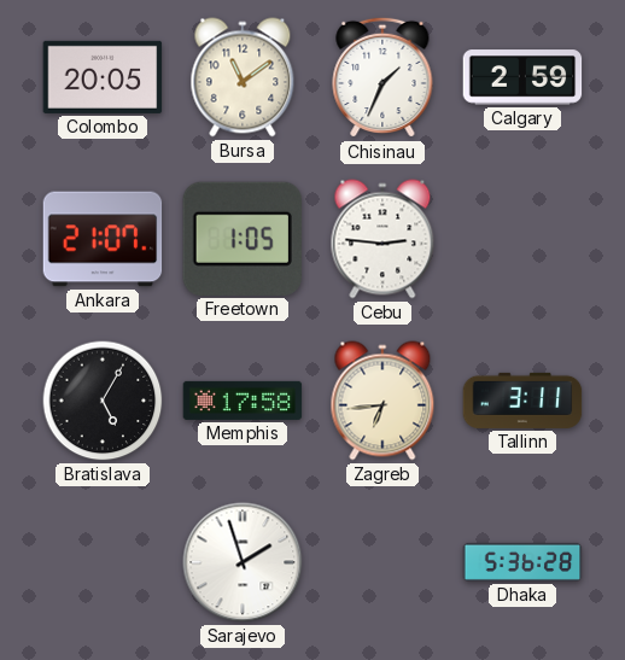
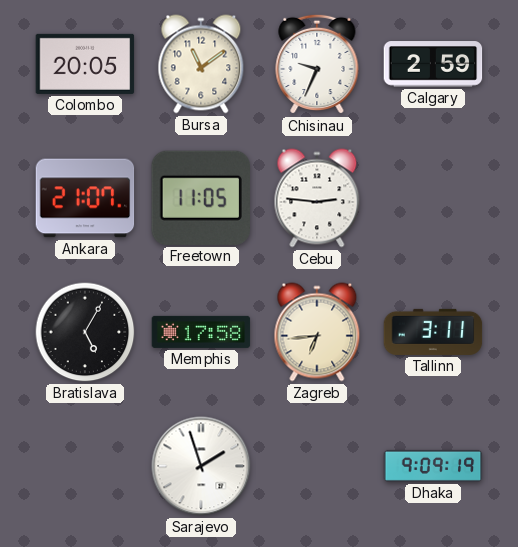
Chisinau: 1:34 -> 9:34
Freetown: 1:05 -> 11:05
Dhaka: 5:36 -> 9:09
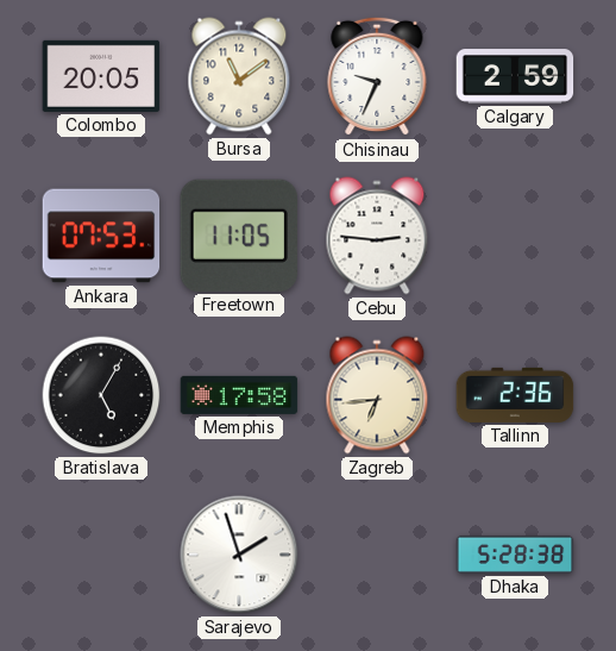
Ankara: 21:07 -> 07:53
Tallinn: 3:11 -> 2:36
Dhaka: 9:09 -> 5:28
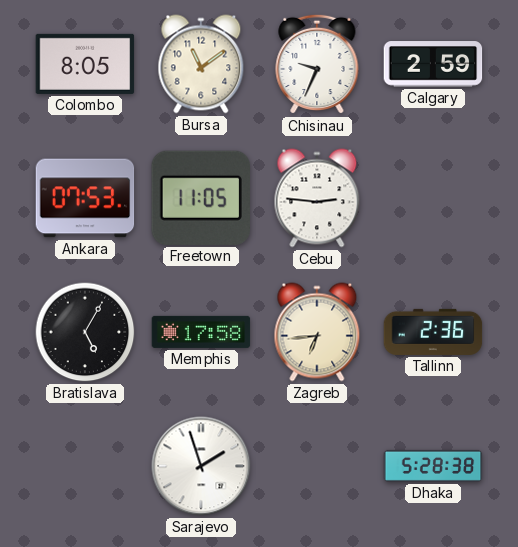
Colombo: 20:05 -> 8:05
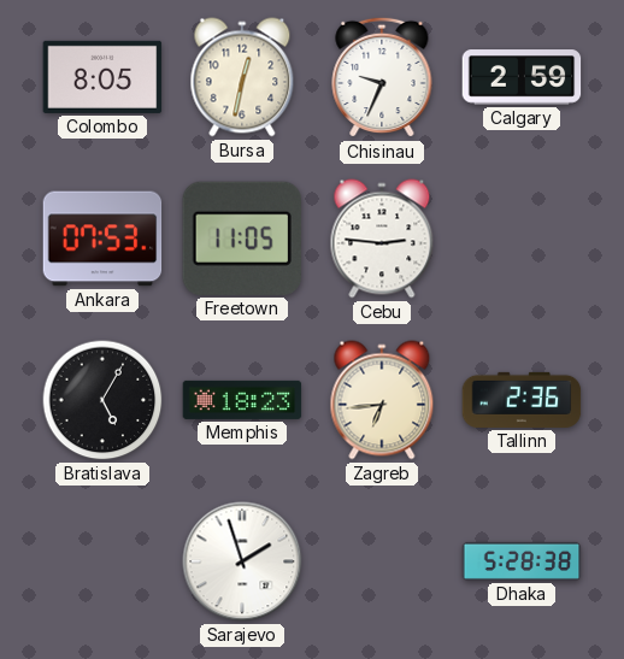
Bursa: 11:09 -> 12:32
Memphis: 17:58 -> 18:23
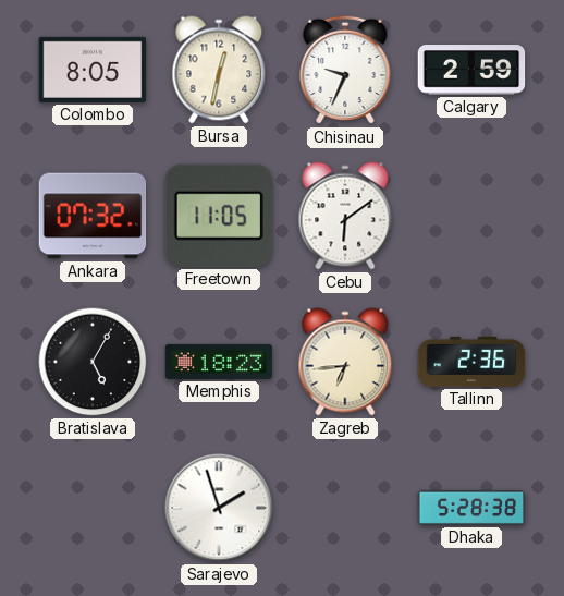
Ankara: 07:53 -> 07:32
Cebu: 2:46 -> 6:09
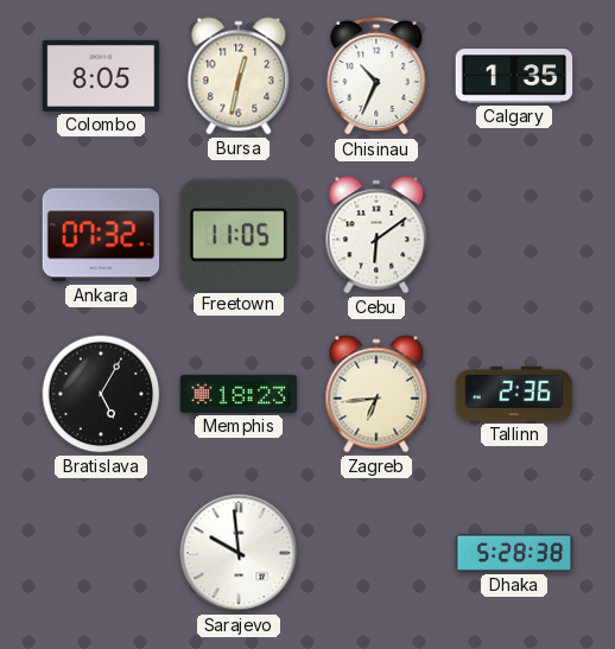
Chisinau: 9:34 -> 10:34
Calgary: 2:59 -> 1:35
Sarajevo: 1:57 -> 9:59
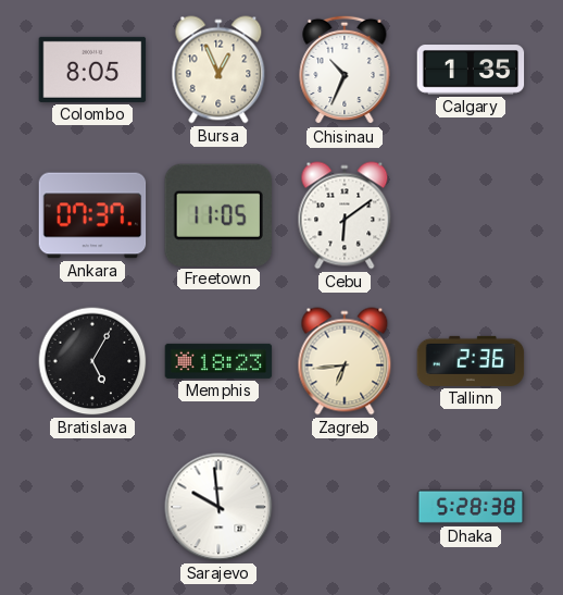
Bursa: 12:32 -> 12:56
Ankara: 07:32 -> 07:37
